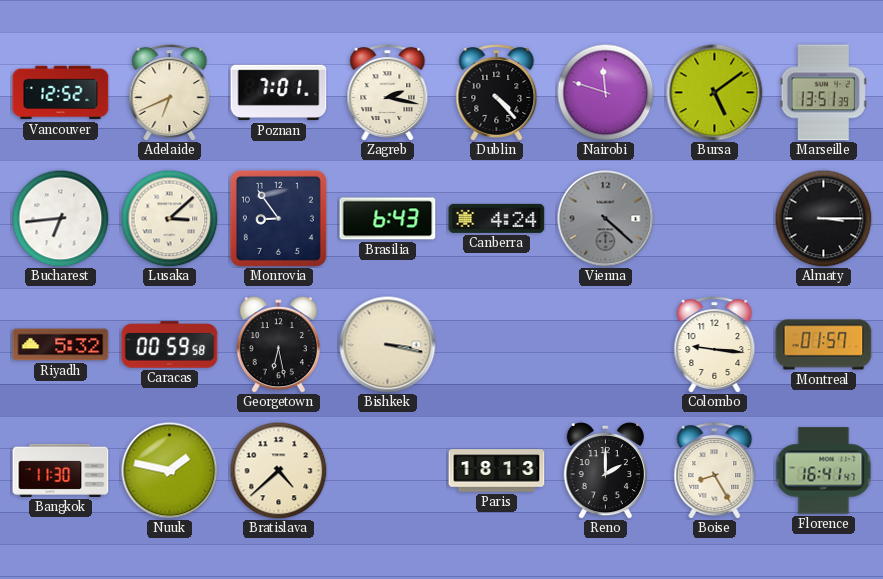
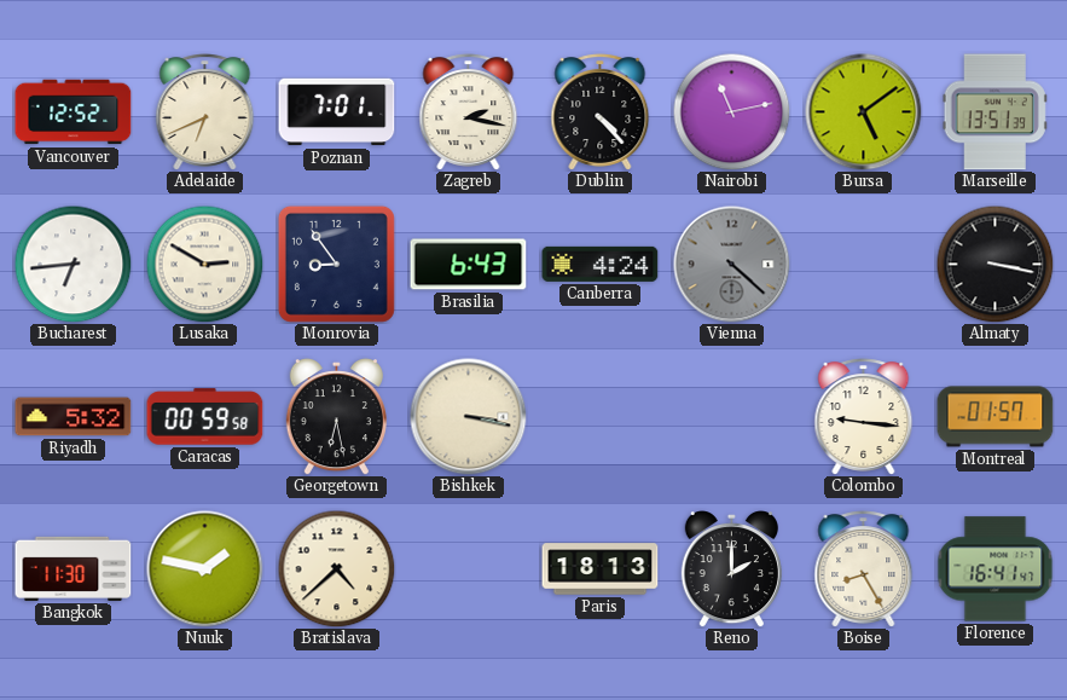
Nairobi: 11:48 -> 11:13
Lusaka: 3:08 -> 2:50
Almaty: 3:15 -> 3:17
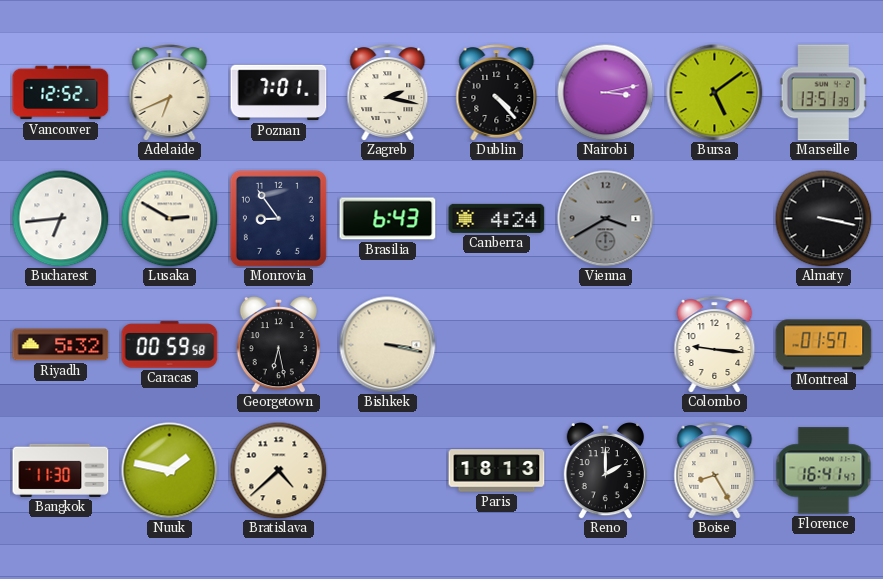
Nairobi: 11:13 -> 3:13
Vienna: 4:22 -> 3:40
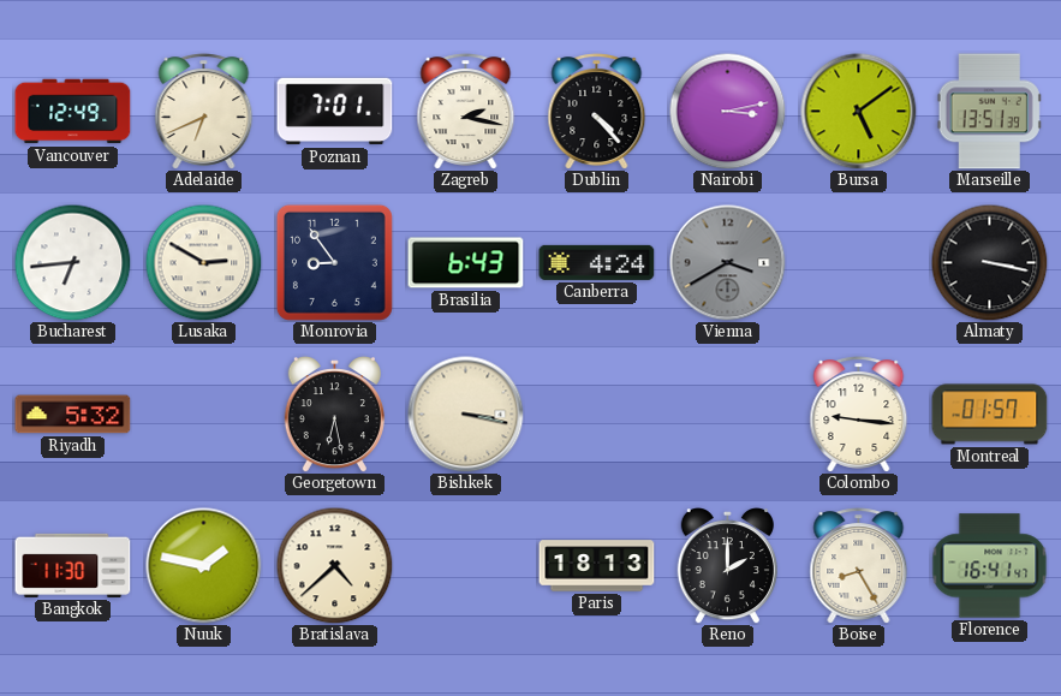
Vancouver: 12:52 -> 12:49
Caracas: 00:59 -> none
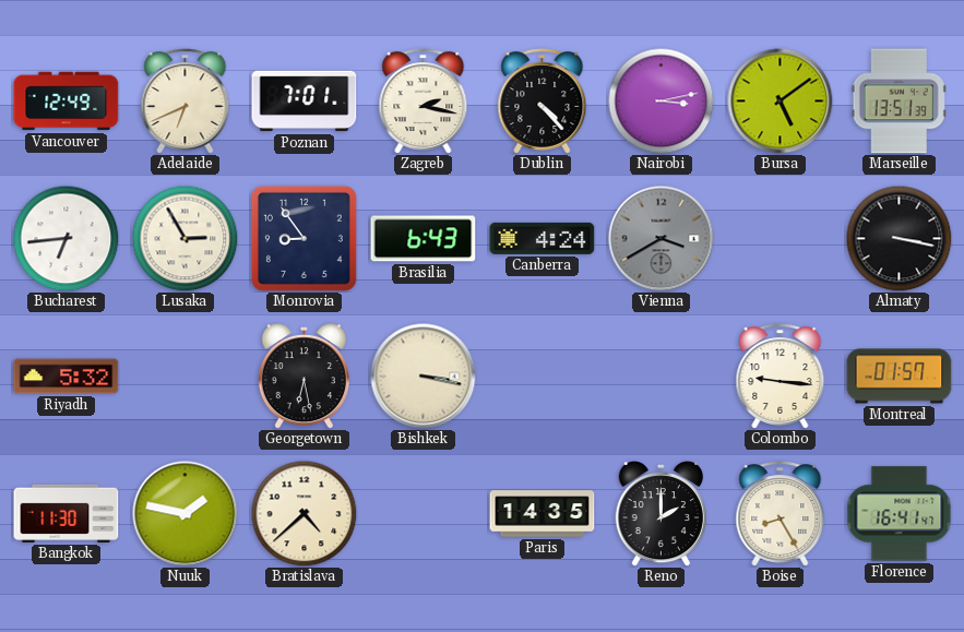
Lusaka: 2:50 -> 2:55
Paris: 18:13 -> 14:35
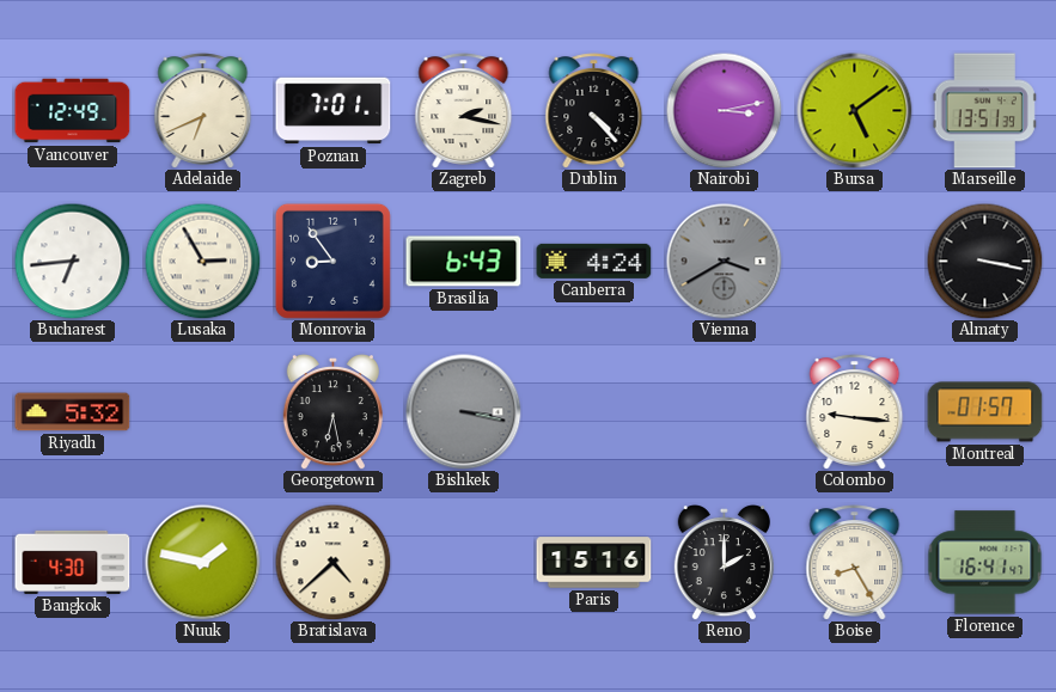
Bishkek dial: cream -> grey
Bangkok: 11:30 -> 4:30
Paris: 14:35 -> 15:16
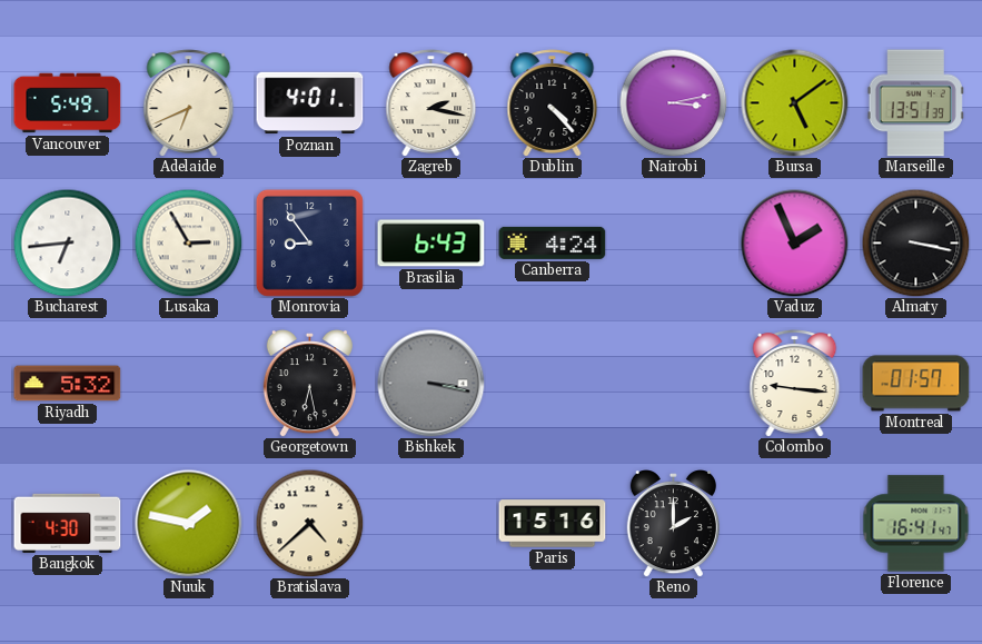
Vancouver: 12:49 -> 5:49
Poznan: 7:01 -> 4:01
Vienna: 3:40 -> none
Vaduz: none -> 1:56
Boise: 8:25 -> none
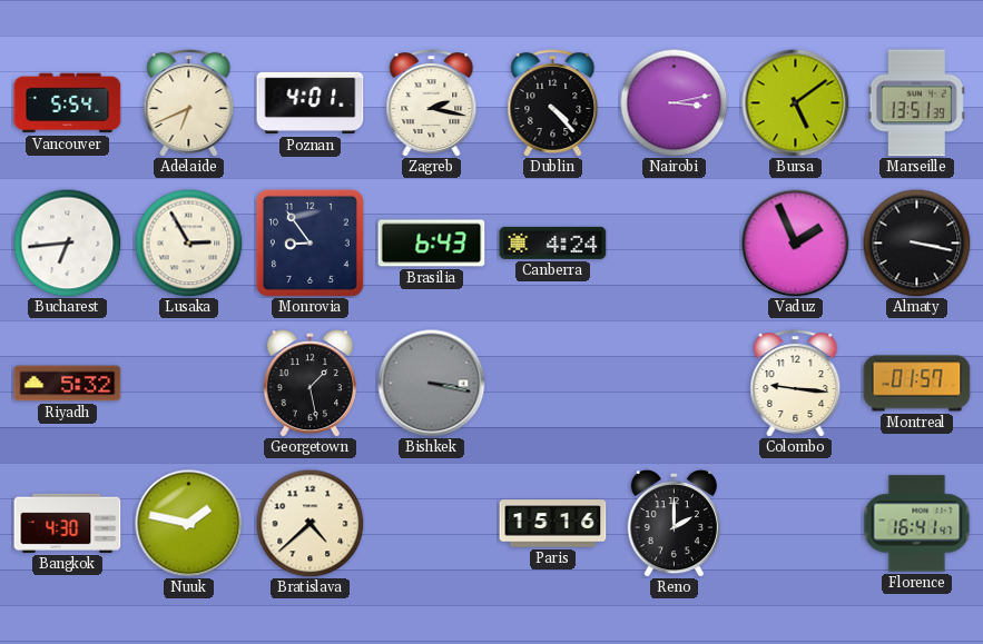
Vancouver: 5:49 -> 5:54
Georgetown: 6:28 -> 1:28
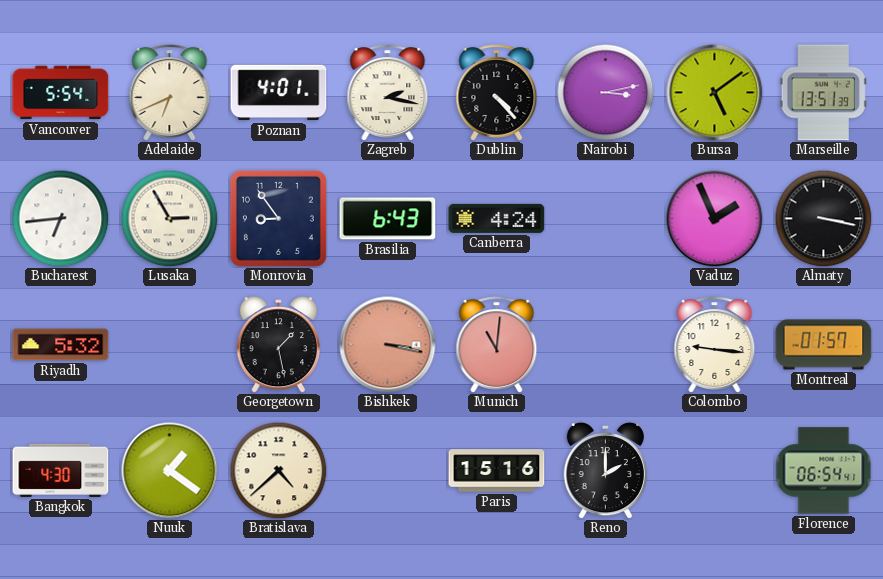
Bishkek dial: grey -> salmon
Munich: none -> 11:01
Nuuk: 1:47 -> 1:21
Florence: 16:41 -> 06:54
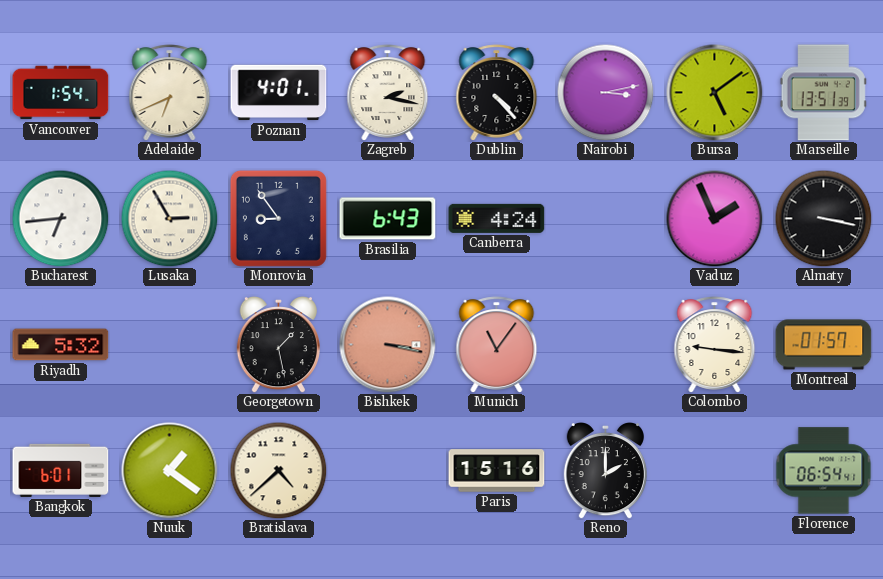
Vancouver: 5:54 -> 1:54
Munich: 11:01 -> 11:06
Bangkok: 4:30 -> 6:01
